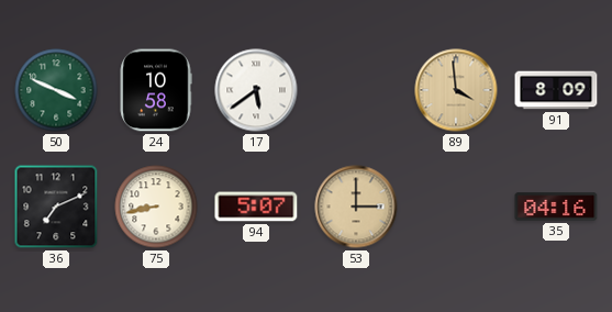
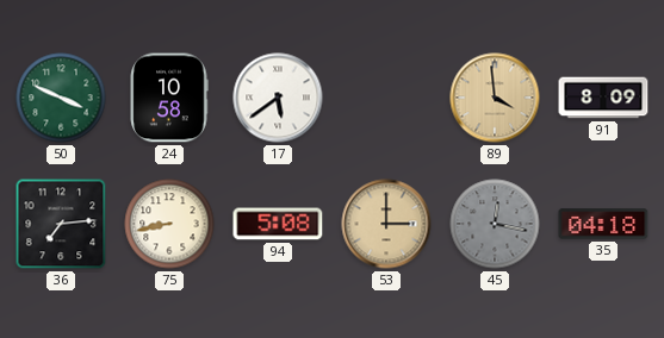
36: 7:11 -> 7:14
94: 5:07 -> 5:08
45: none -> 12:17
35: 04:16 -> 04:18
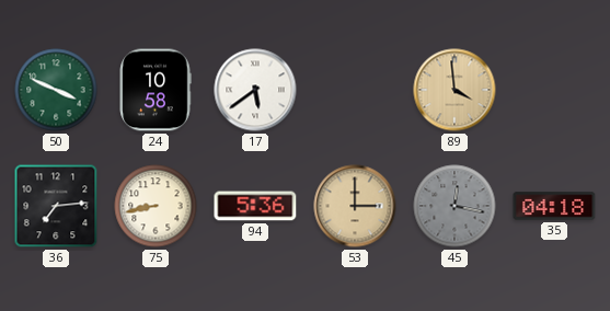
91: 8:09 -> none
94: 5:08 -> 5:36
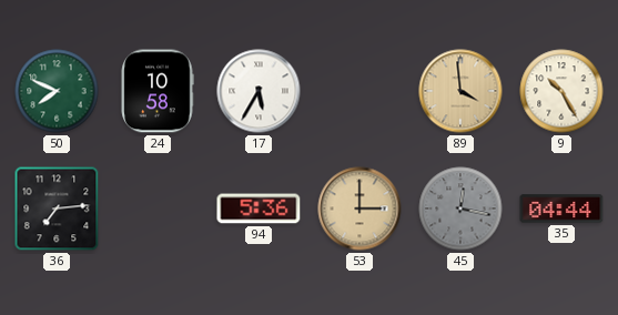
50: 3:49 -> 7:49
17: 5:39 -> 5:35
9: none -> 10:25
75: 8:43 -> none
35: 04:18 -> 04:44
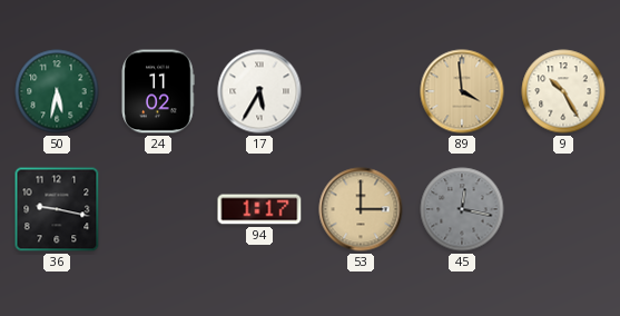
50: 7:49 -> 5:32
24: 10:58 -> 11:02
36: 7:14 -> 9:17
94: 5:36 -> 1:17
35: 04:44 -> none
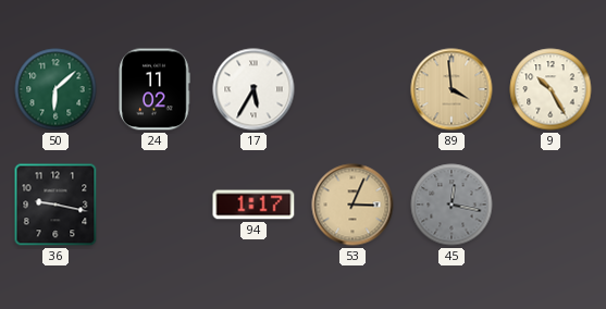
50: 5:32 -> 6:08
53: 3:00 -> 3:04
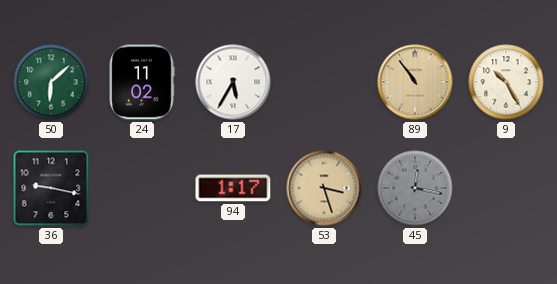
89: 3:59 -> 10:54
53: 3:04 -> 3:27
